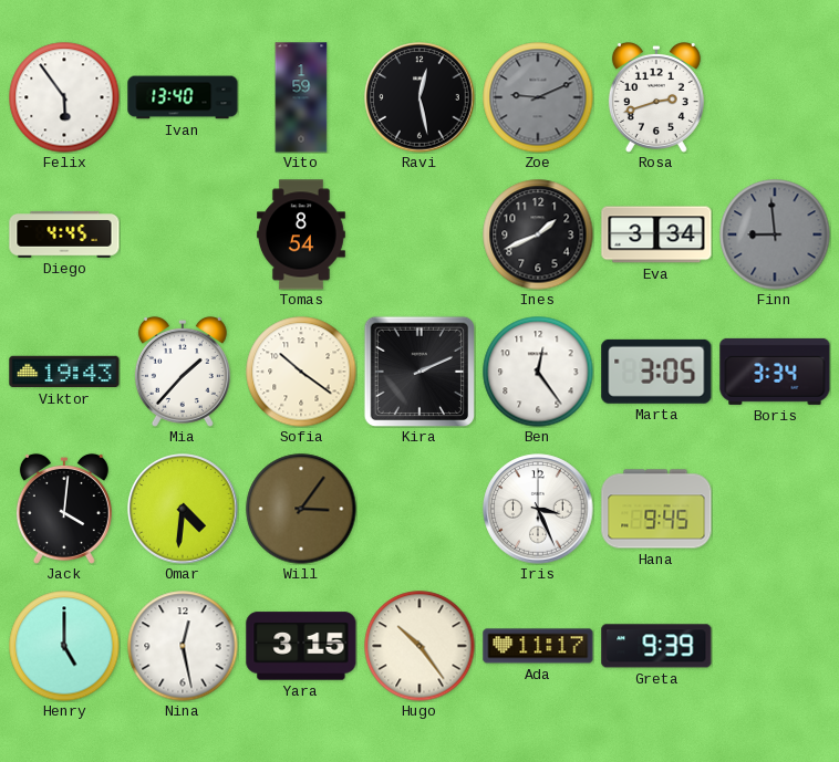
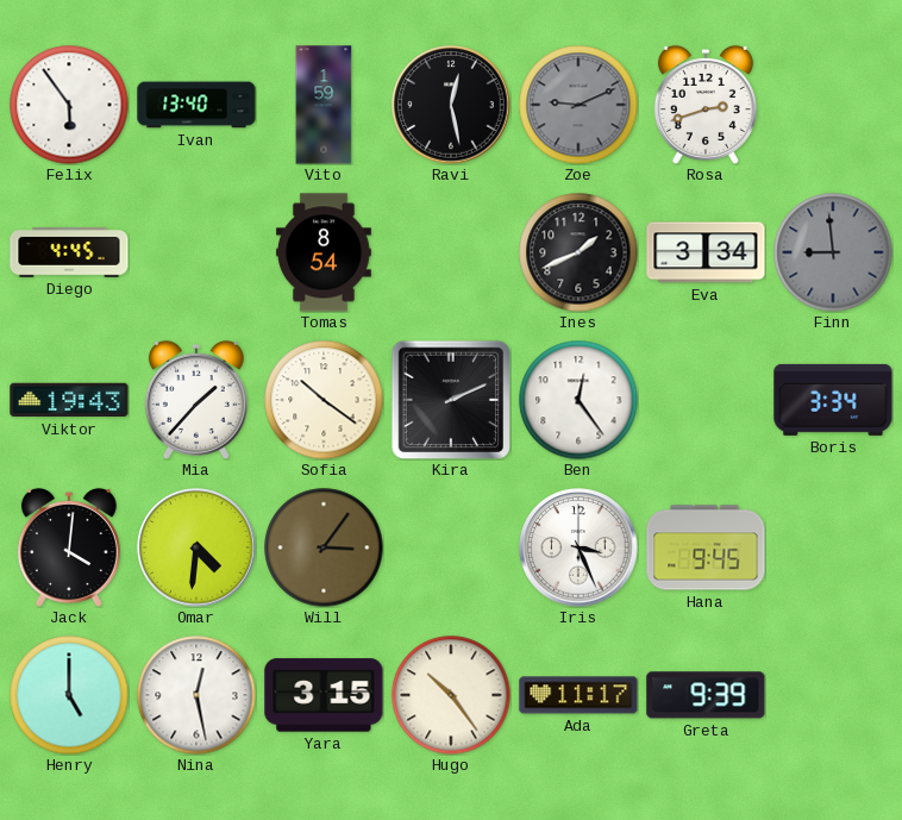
Marta: 3:05 -> none
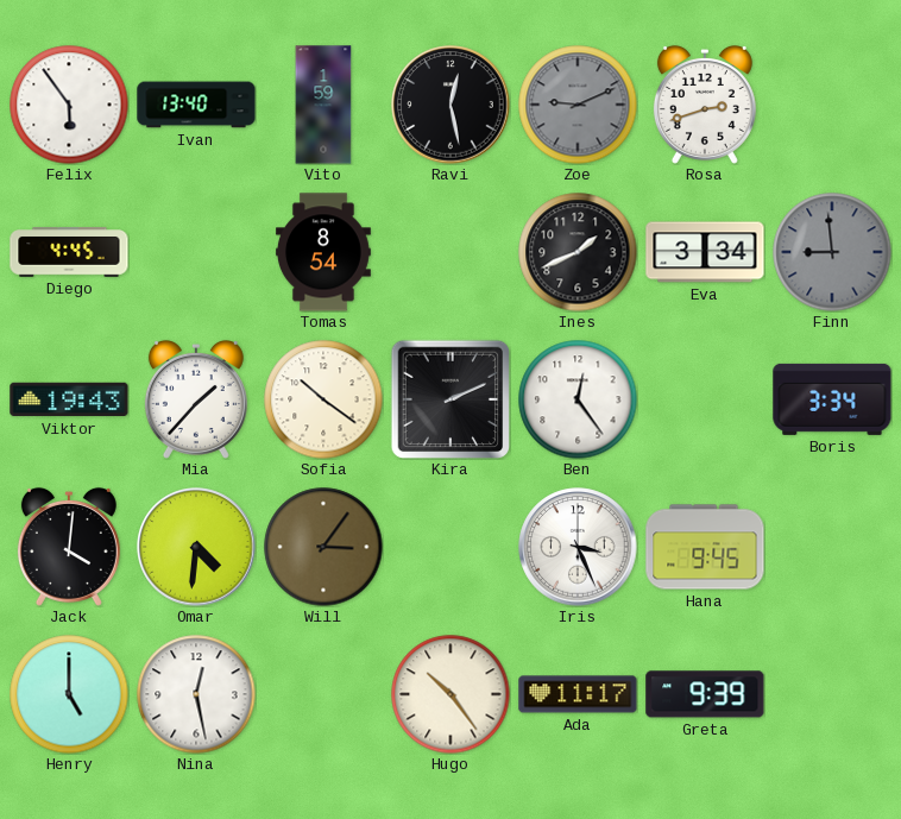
Yara: 3:15 -> none
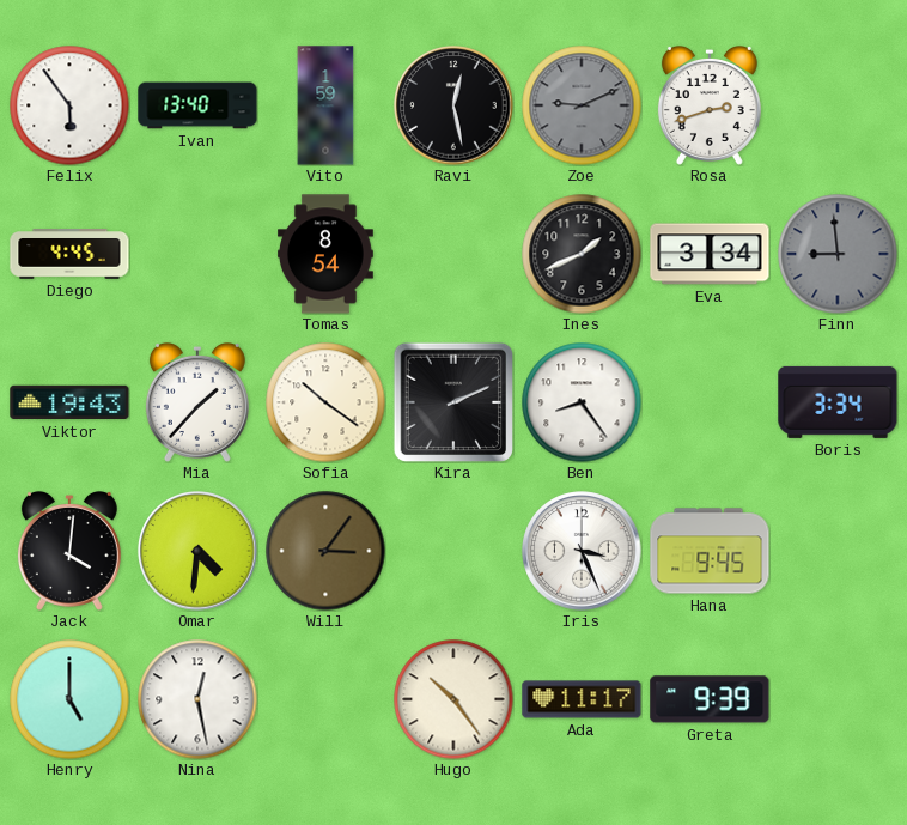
Ben: 12:24 -> 8:24
